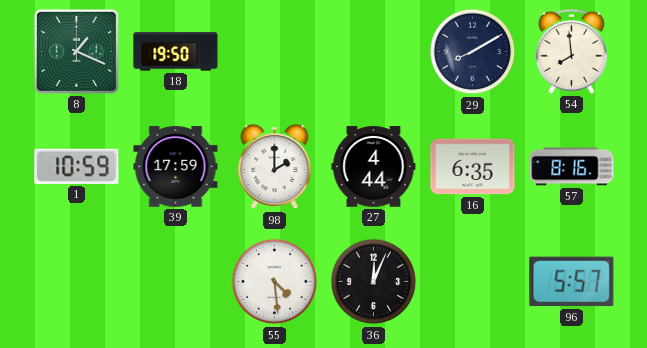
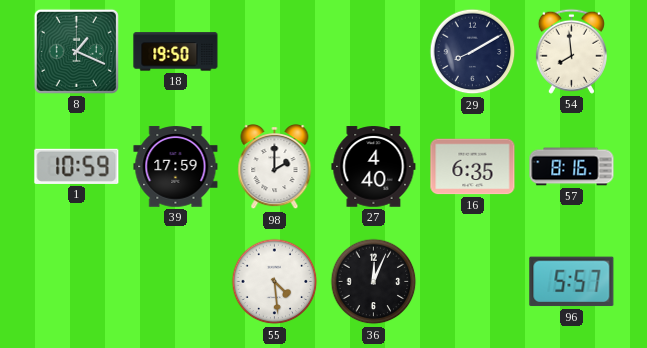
27: 4:44 -> 4:40
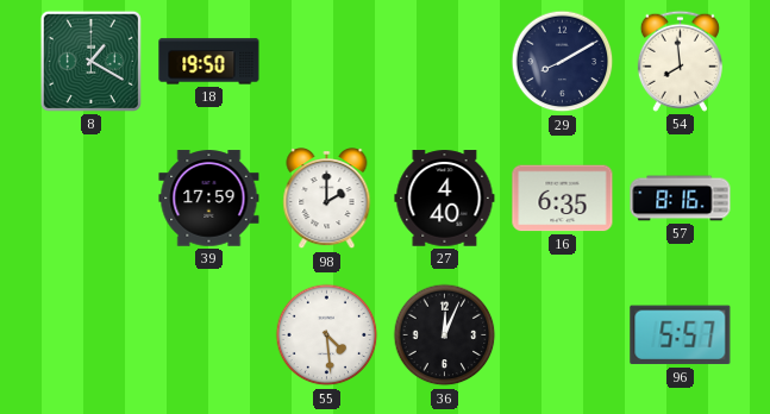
8: 1:19 -> 1:20
1: 10:59 -> none
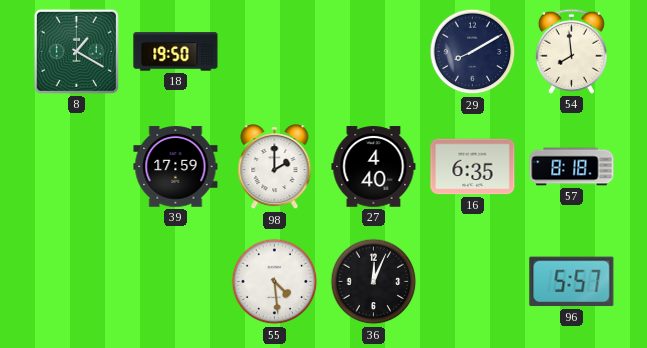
57: 8:16 -> 8:18
